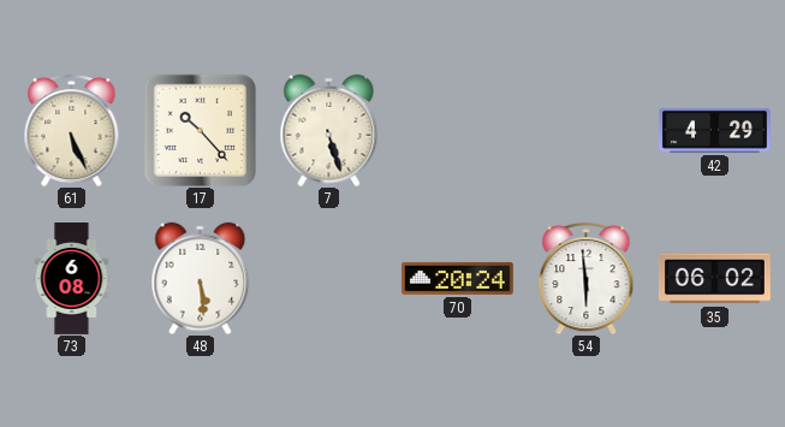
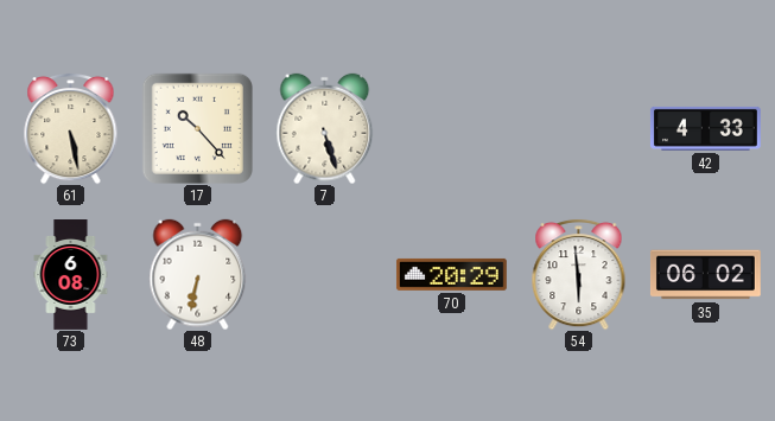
61: 5:26 -> 5:28
42: 4:29 -> 4:33
48: 5:29 -> 6:32
70: 20:24 -> 20:29
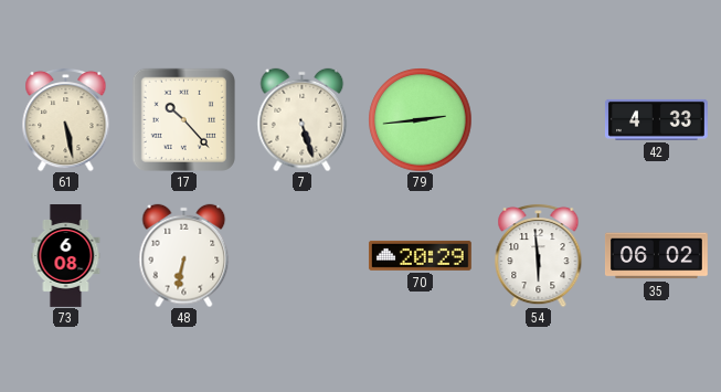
79: none -> 2:44
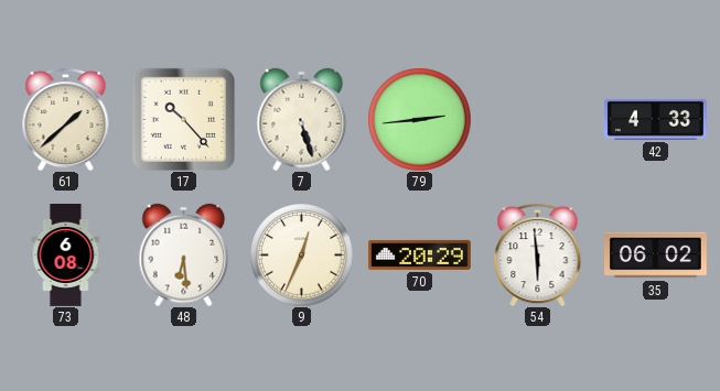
61: 5:28 -> 1:38
48: 6:32 -> 6:29
9: none -> 12:34
